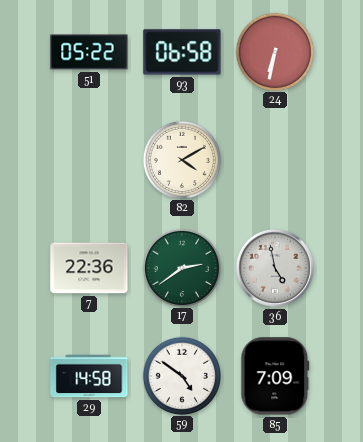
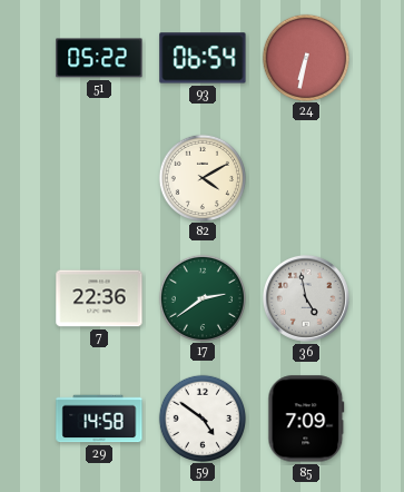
93: 06:58 -> 06:54
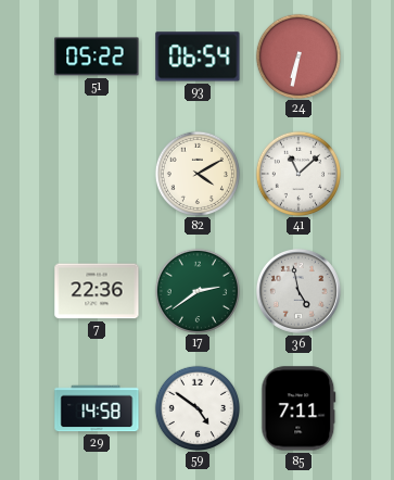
41: none -> 11:08
85: 7:09 -> 7:11
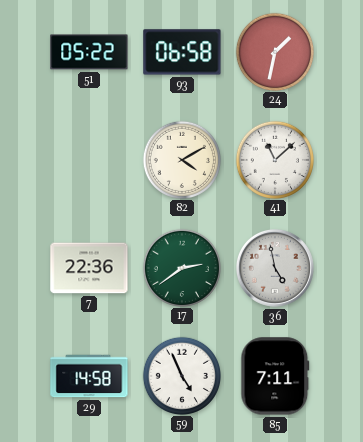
93: 06:54 -> 06:58
24: 6:32 -> 1:32
59: 4:51 -> 4:56
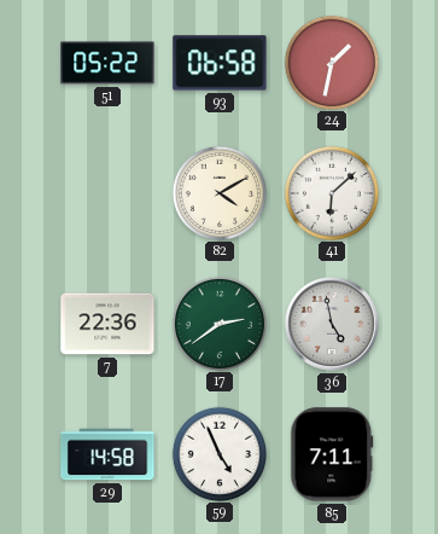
41: 11:08 -> 6:08
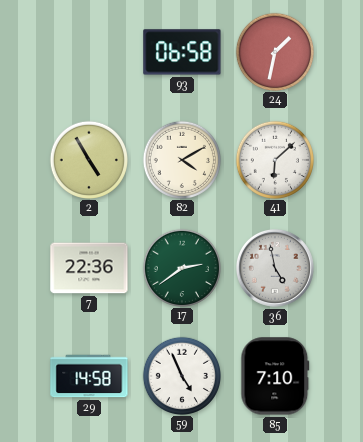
51: 05:22 -> none
2: none -> 4:55
85: 7:11 -> 7:10
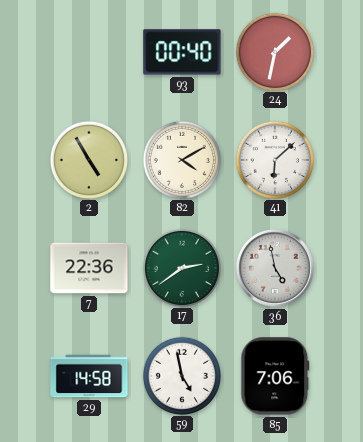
93: 06:58 -> 00:40
59: 4:56 -> 4:58
85: 7:10 -> 7:06
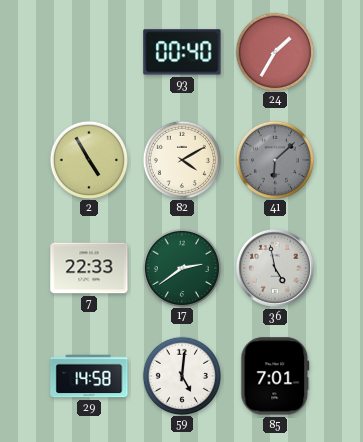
24: 1:32 -> 1:35
41 dial: white -> grey
7: 22:36 -> 22:33
59: 4:58 -> 5:01
85: 7:06 -> 7:01
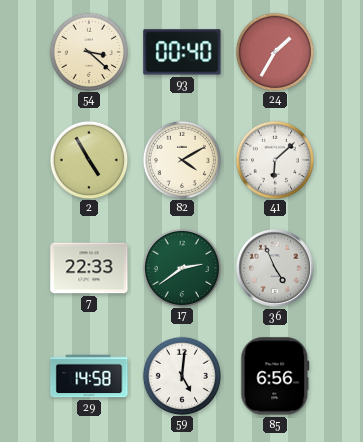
54: none -> 3:22
41 dial: grey -> white
36: 4:58 -> 4:56
85: 7:01 -> 6:56
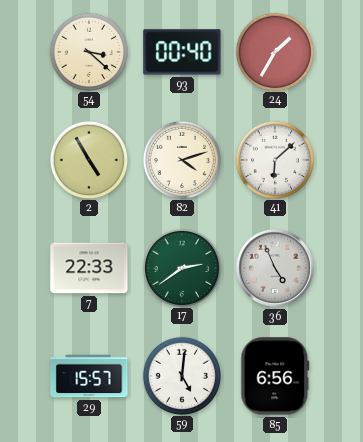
82: 4:10 -> 4:12
29: 14:58 -> 15:57
